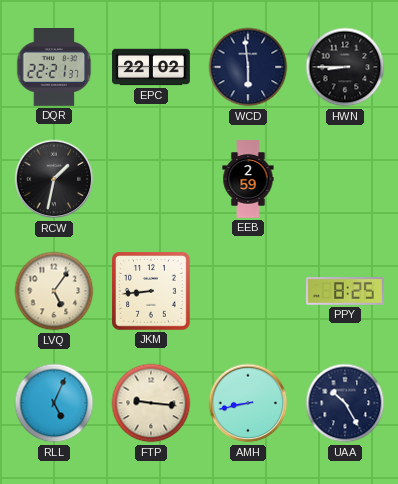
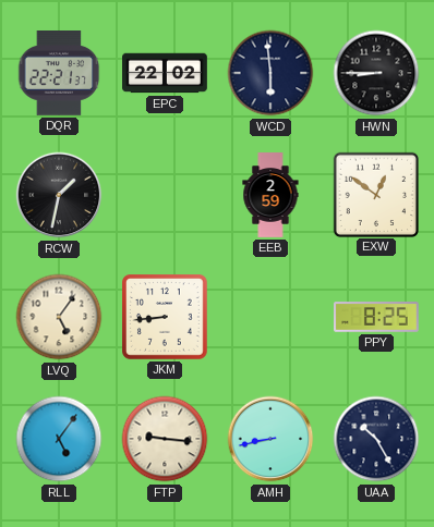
EXW: none -> 12:51
RLL: 5:04 -> 5:06
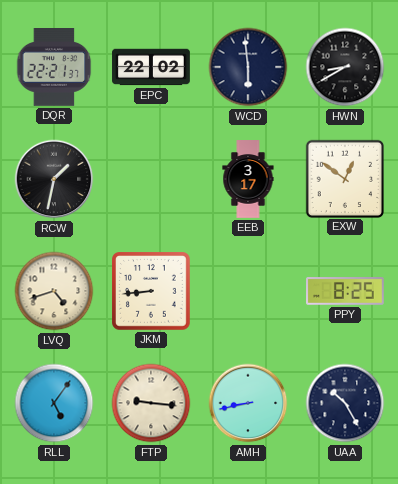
HWN: 8:45 -> 8:40
EEB: 2:59 -> 3:17
LVQ: 5:06 -> 4:42
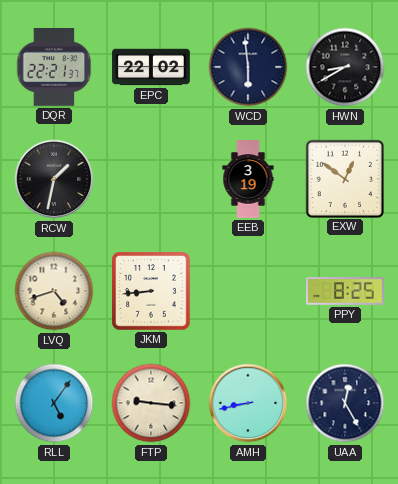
EEB: 3:17 -> 3:19
UAA: 10:25 -> 12:25
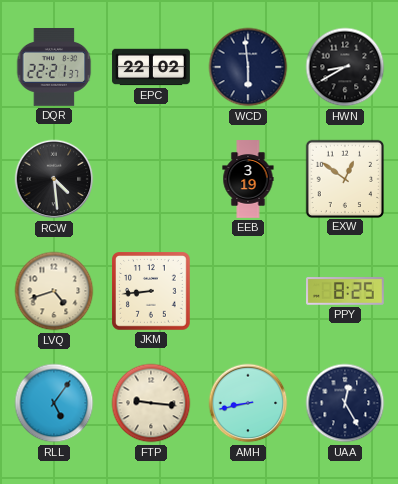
RCW: 1:32 -> 4:29
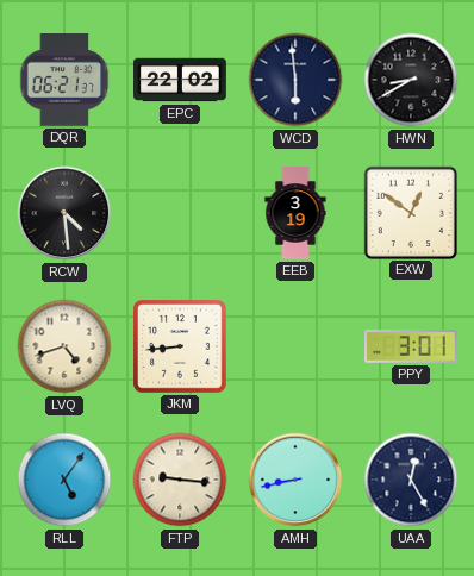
DQR: 22:21 -> 06:21
PPY: 8:25 -> 3:01
